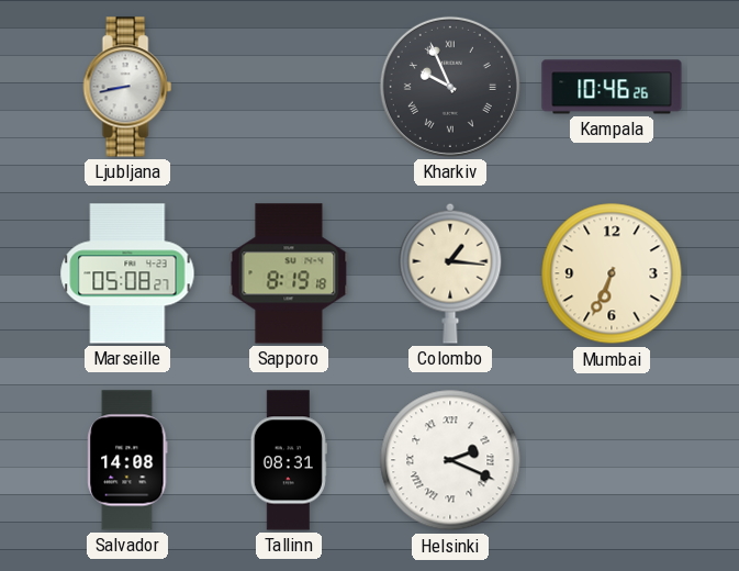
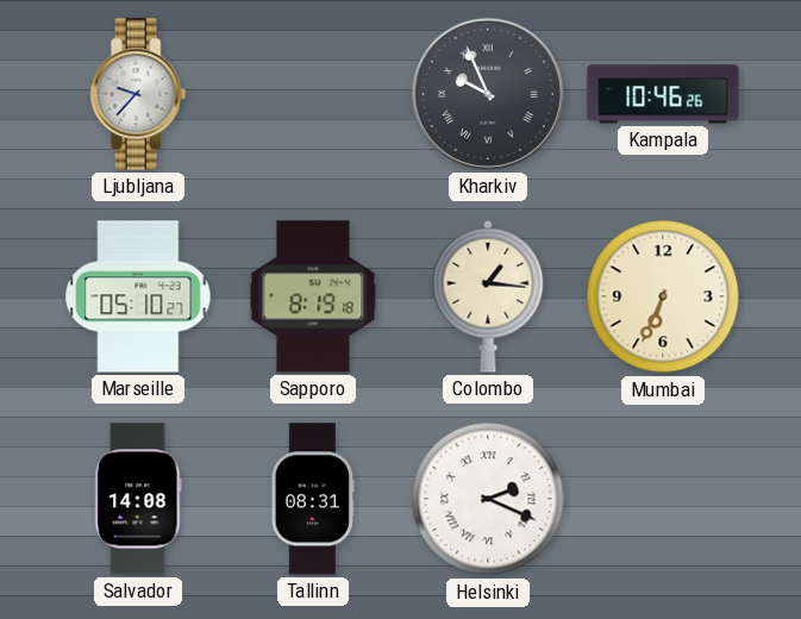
Ljubljana: 8:43 -> 9:37
Marseille: 05:08 -> 05:10
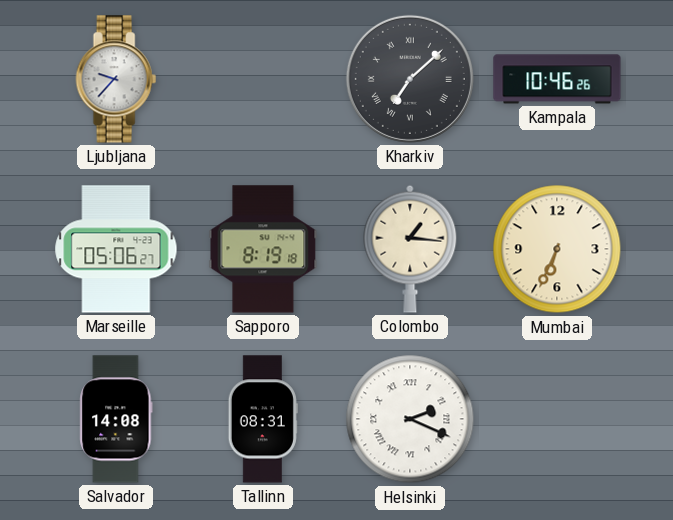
Kharkiv: 9:56 -> 7:08
Marseille: 05:10 -> 05:06
